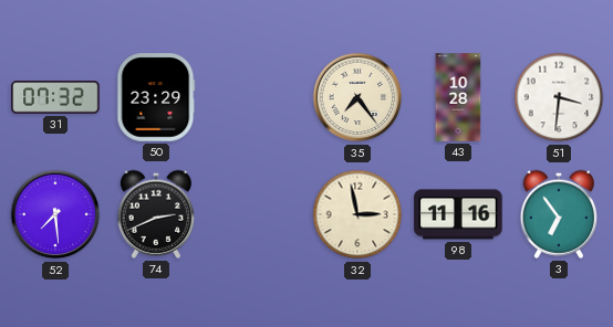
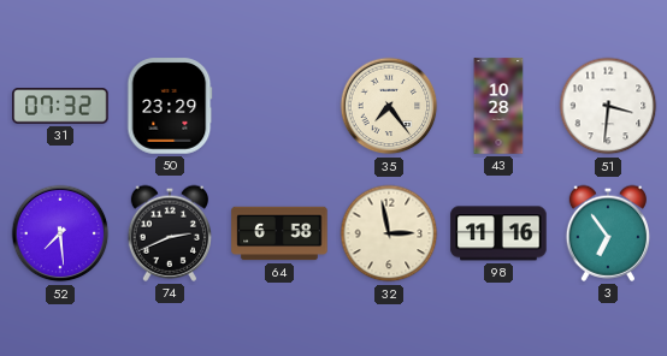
64: none -> 6:58
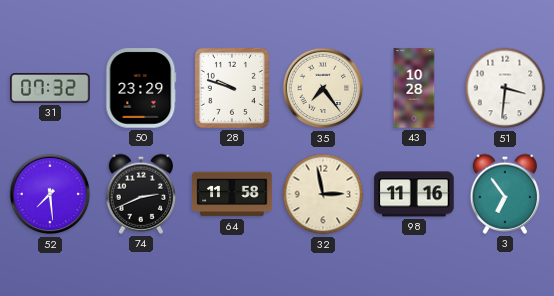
28: none -> 9:48
64: 6:58 -> 11:58
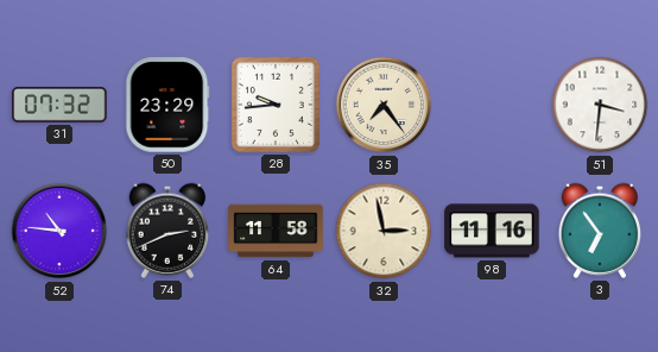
28: 9:48 -> 9:44
43: 10:28 -> none
52: 7:29 -> 10:46
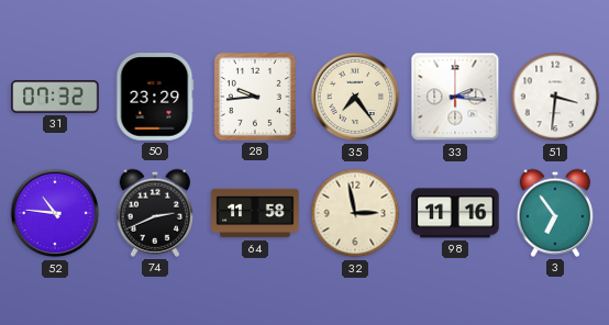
33: none -> 2:16
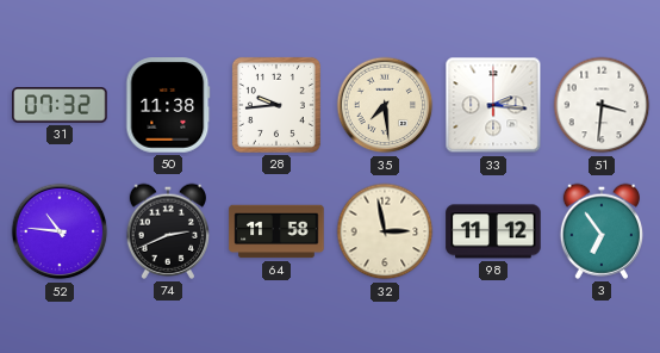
50: 23:29 -> 11:38
35: 7:24 -> 7:29
98: 11:16 -> 11:12
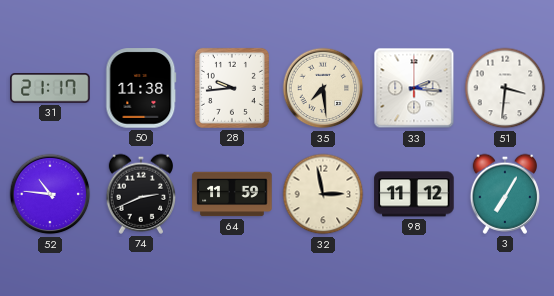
31: 07:32 -> 21:17
64: 11:58 -> 11:59
3: 6:54 -> 7:05
